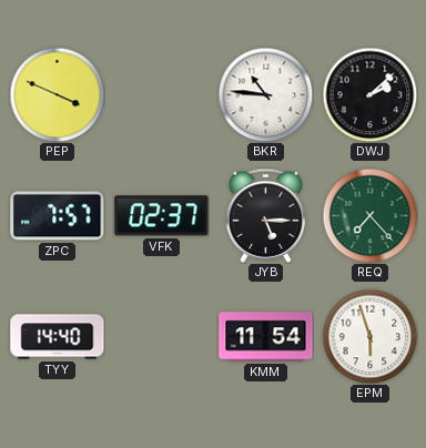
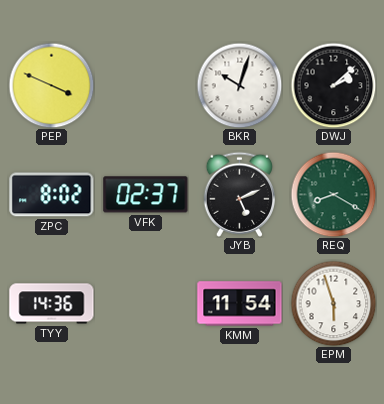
BKR: 10:46 -> 10:03
ZPC: 7:57 -> 8:02
JYB: 5:15 -> 5:11
REQ: 7:23 -> 8:20
TYY: 14:40 -> 14:36
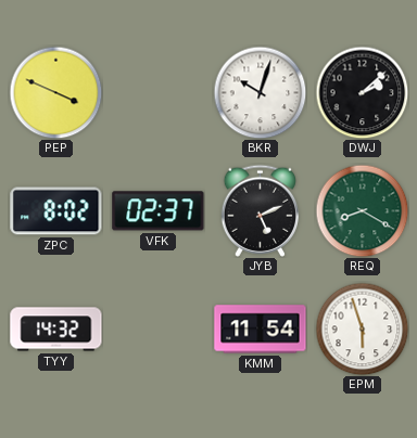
TYY: 14:36 -> 14:32
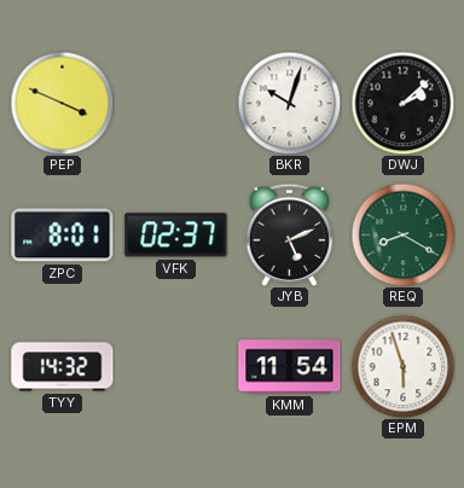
ZPC: 8:02 -> 8:01
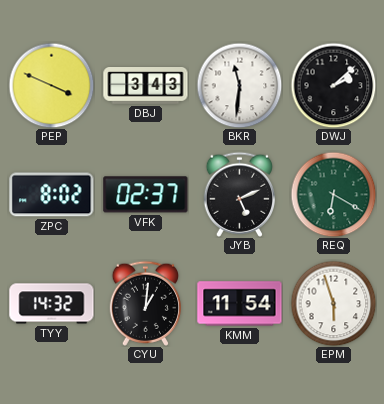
DBJ: none -> 3:43
BKR: 10:03 -> 11:31
ZPC: 8:01 -> 8:02
REQ: 8:20 -> 6:20
CYU: none -> 1:01
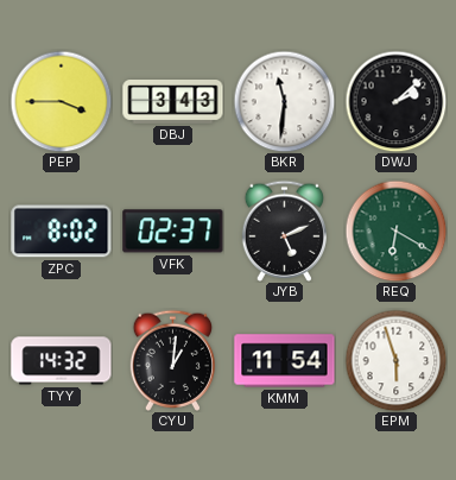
PEP: 3:49 -> 3:45
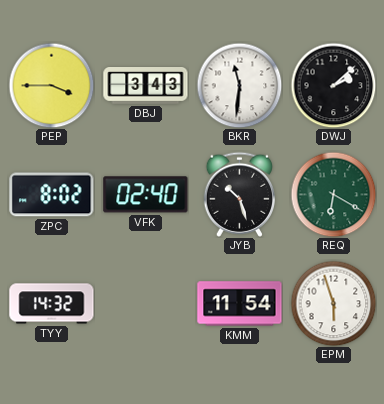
VFK: 02:37 -> 02:40
JYB: 5:11 -> 10:27
CYU: 1:01 -> none
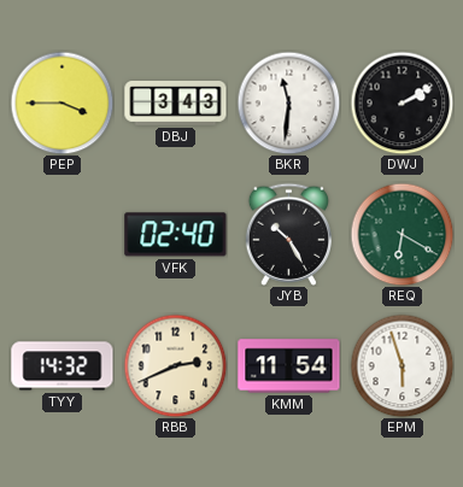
DWJ: 2:08 -> 2:10
ZPC: 8:02 -> none
JYB: 10:27 -> 10:25
RBB: none -> 2:41
